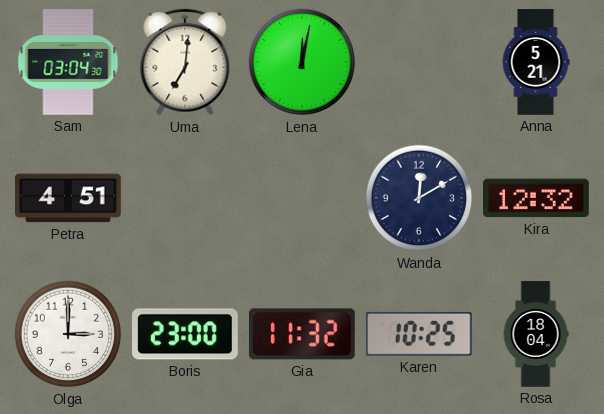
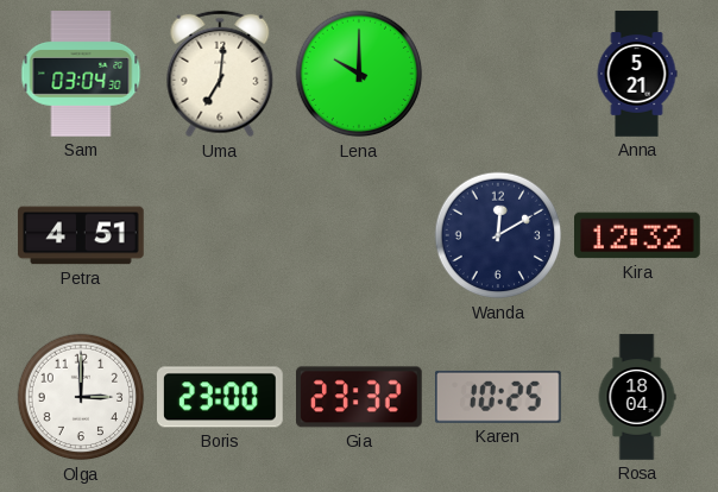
Lena: 12:02 -> 10:00
Gia: 11:32 -> 23:32
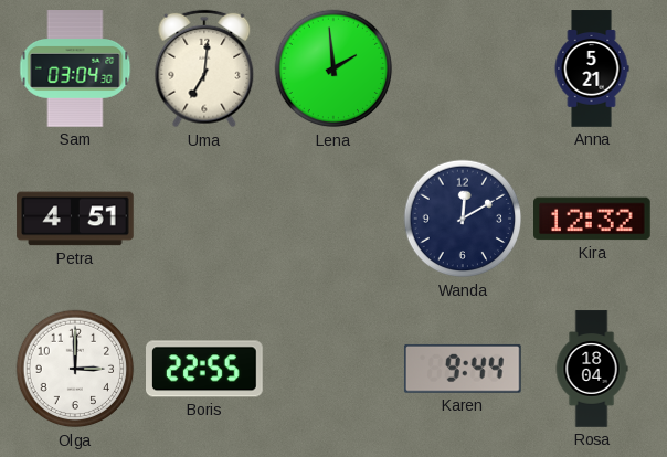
Lena: 10:00 -> 1:59
Boris: 23:00 -> 22:55
Gia: 23:32 -> none
Karen: 10:25 -> 9:44
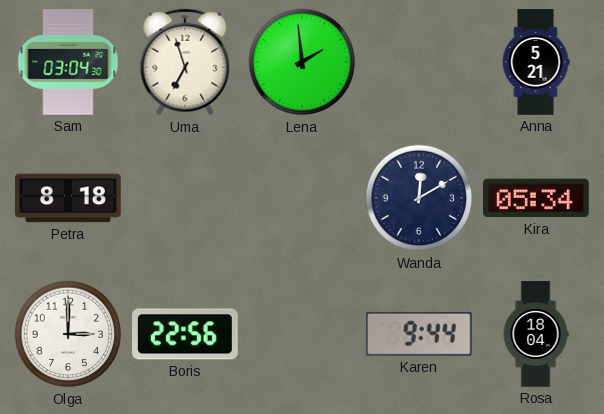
Uma: 7:01 -> 6:57
Petra: 4:51 -> 8:18
Kira: 12:32 -> 05:34
Boris: 22:55 -> 22:56
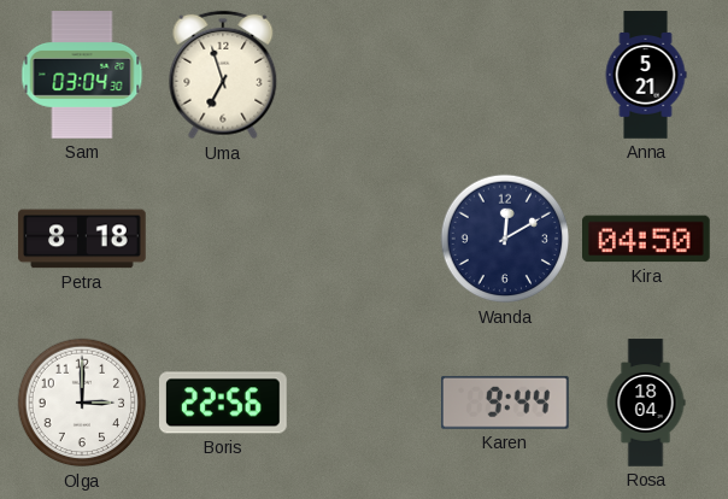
Lena: 1:59 -> none
Kira: 05:34 -> 04:50
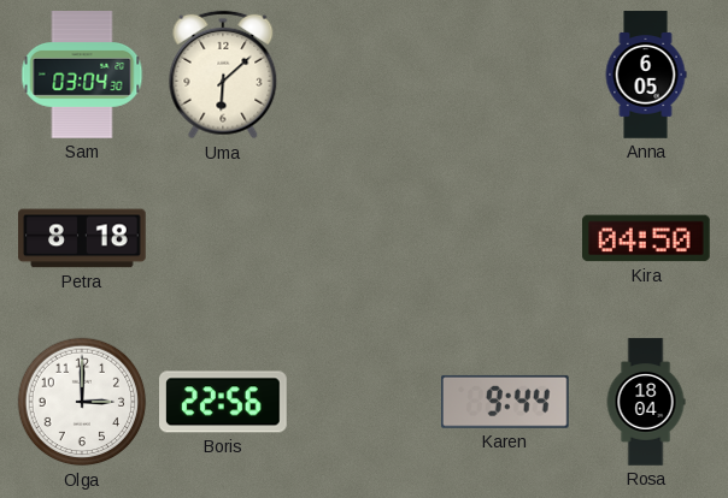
Uma: 6:57 -> 6:08
Anna: 5:21 -> 6:05
Wanda: 12:10 -> none
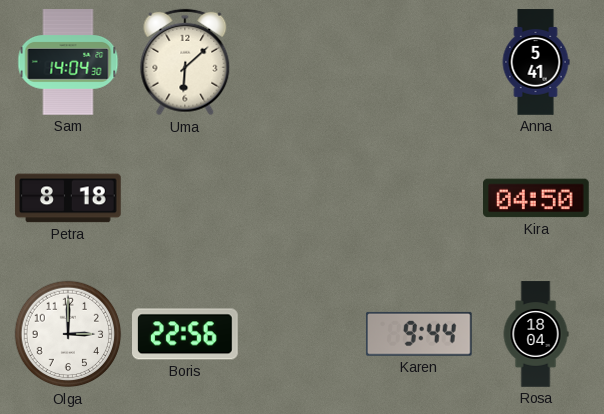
Sam: 03:04 -> 14:04
Anna: 6:05 -> 5:41
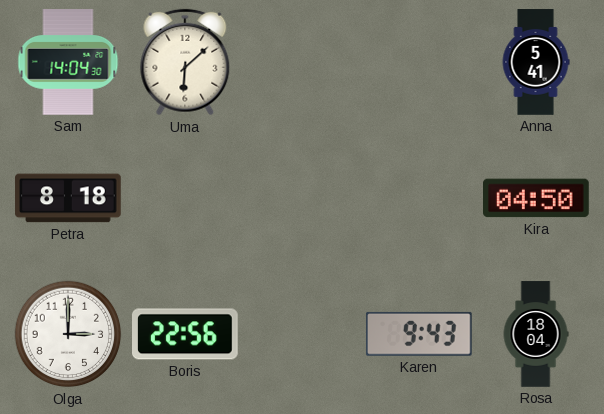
Karen: 9:44 -> 9:43
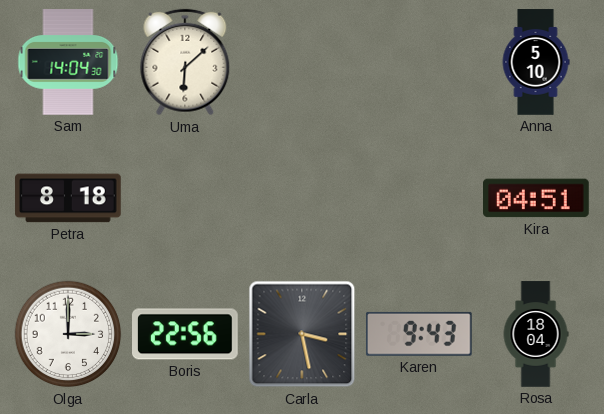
Anna: 5:41 -> 5:10
Kira: 04:50 -> 04:51
Carla: none -> 3:28
